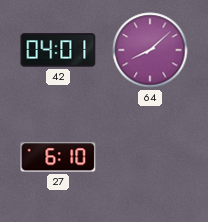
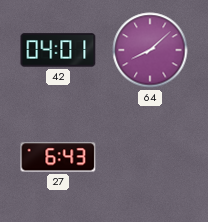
27: 6:10 -> 6:43
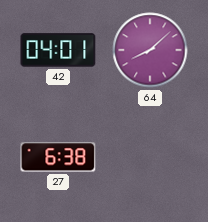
27: 6:43 -> 6:38
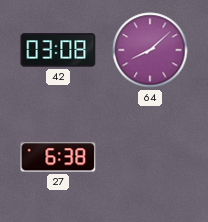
42: 04:01 -> 03:08
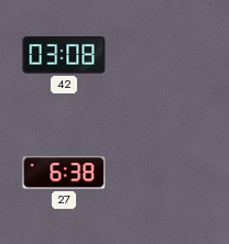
64: 8:08 -> none
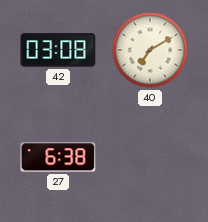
40: none -> 7:10
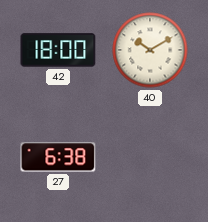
42: 03:08 -> 18:00
40: 7:10 -> 10:10
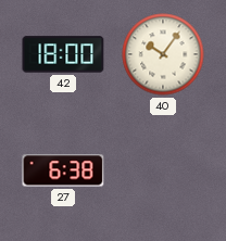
40: 10:10 -> 10:06
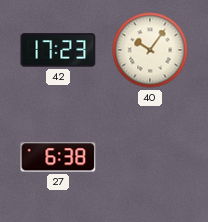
42: 18:00 -> 17:23
